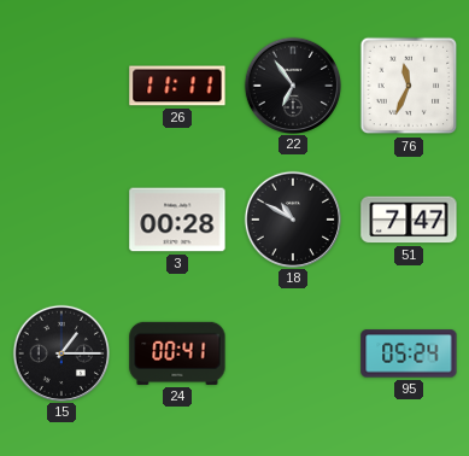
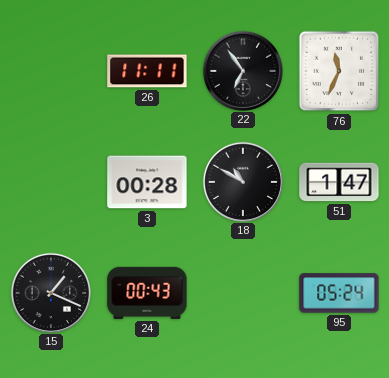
51: 7:47 -> 1:47
15: 1:15 -> 1:19
24: 00:41 -> 00:43
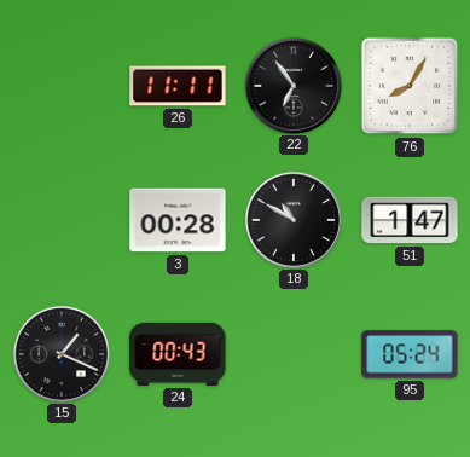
76: 11:34 -> 8:05
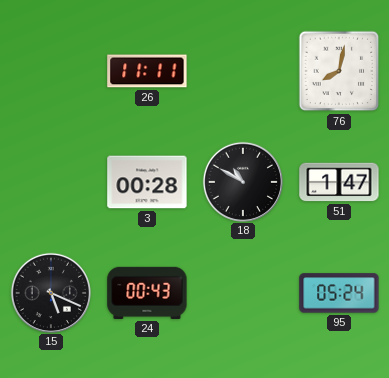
22: 6:54 -> none
76: 8:05 -> 8:02
15: 1:19 -> 5:19
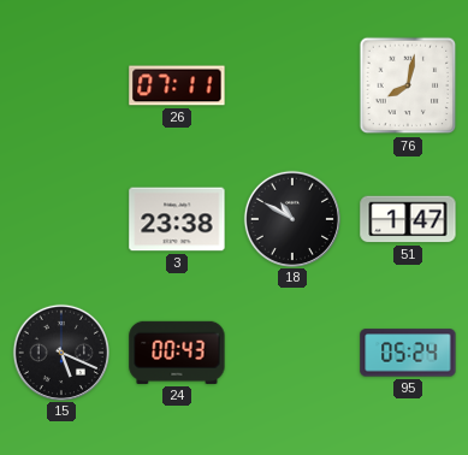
26: 11:11 -> 07:11
3: 00:28 -> 23:38
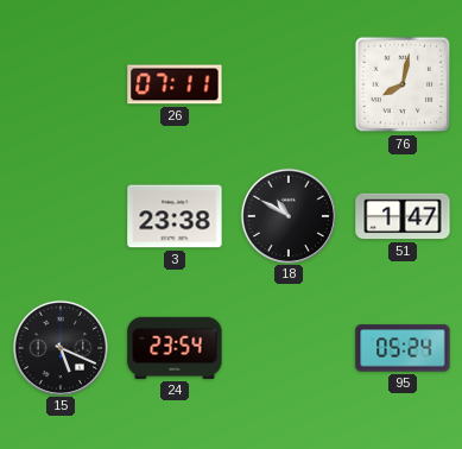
24: 00:43 -> 23:54
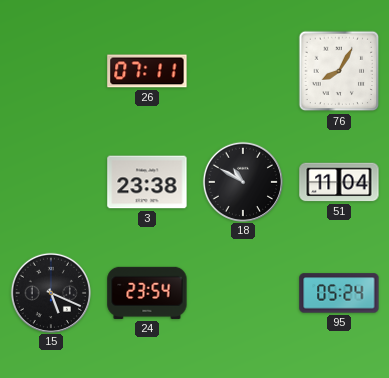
76: 8:02 -> 8:05
51: 1:47 -> 11:04
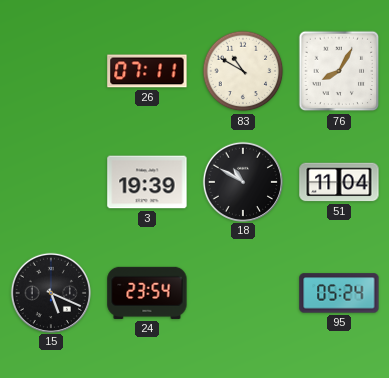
83: none -> 10:50
3: 23:38 -> 19:39
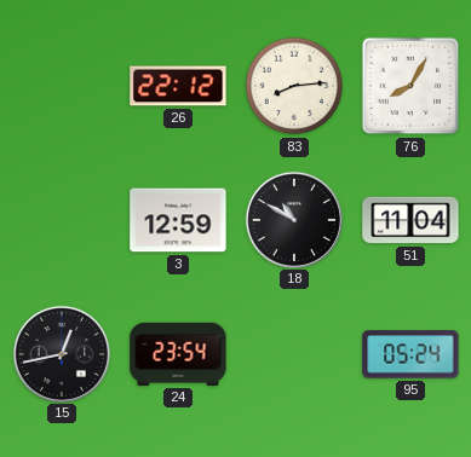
26: 07:11 -> 22:12
83: 10:50 -> 8:14
3: 19:39 -> 12:59
15: 5:19 -> 12:43
